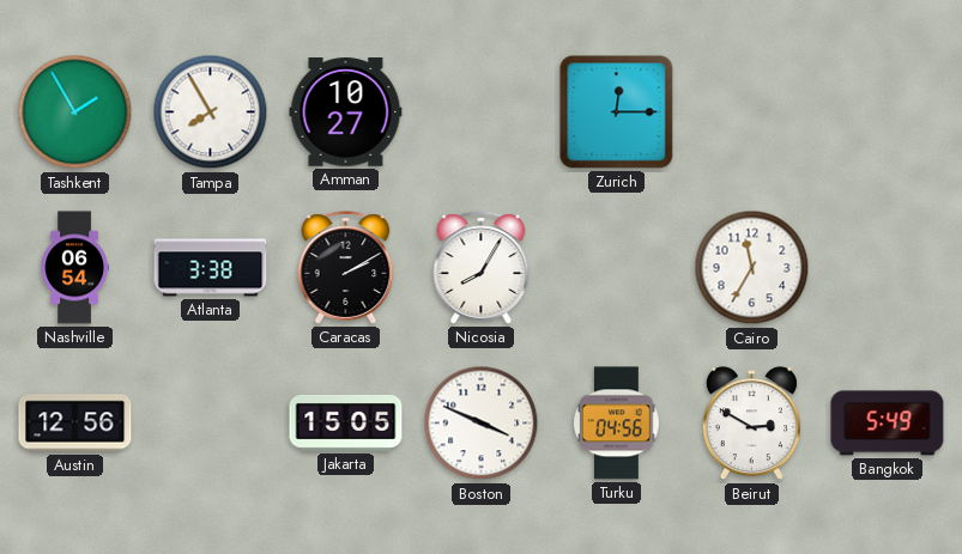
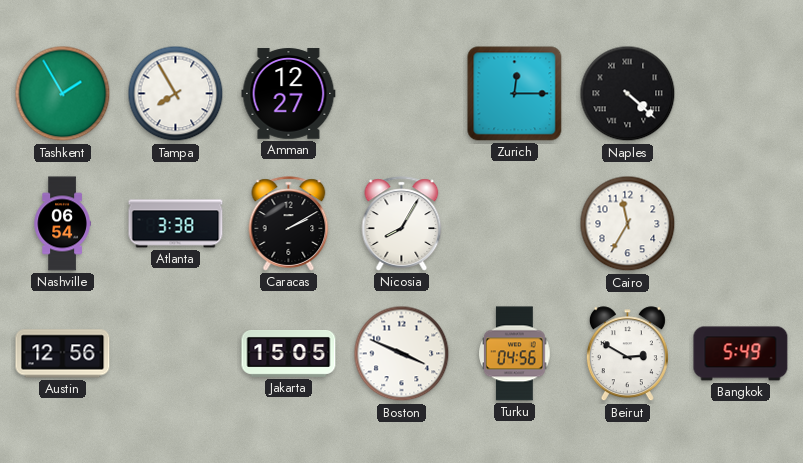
Amman: 10:27 -> 12:27
Naples: none -> 4:22
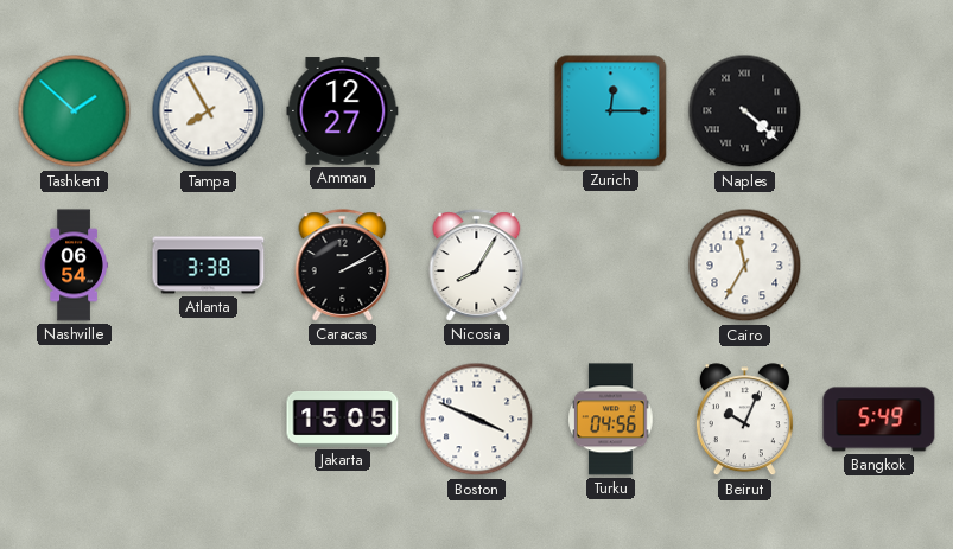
Tashkent: 1:55 -> 1:52
Austin: 12:56 -> none
Beirut: 2:50 -> 10:04
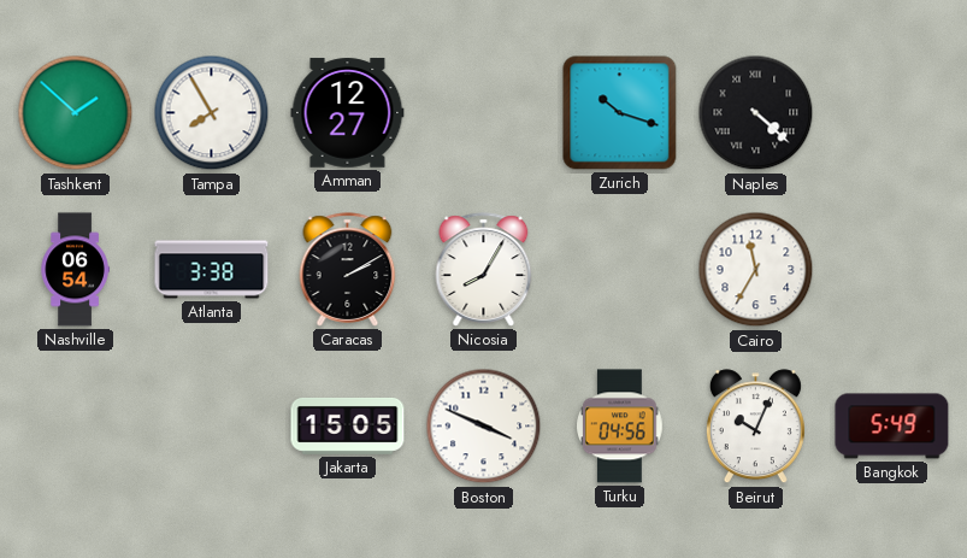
Zurich: 12:15 -> 10:18
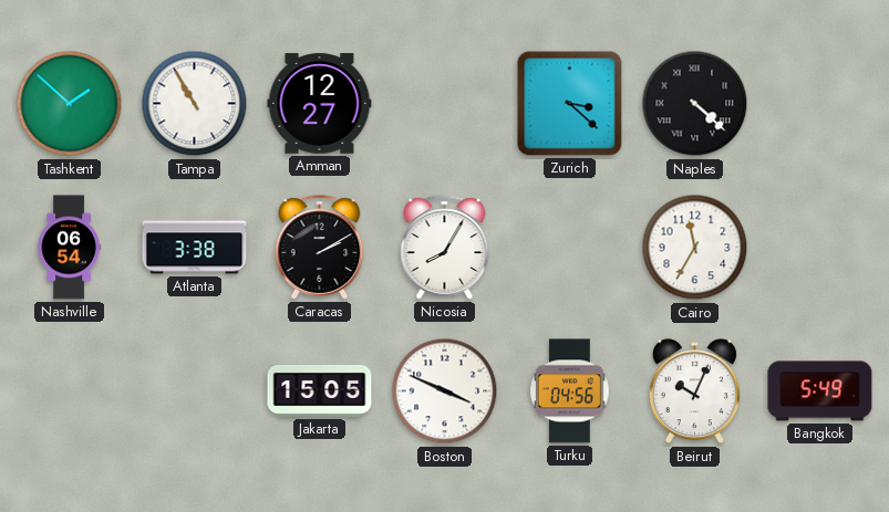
Tampa: 7:55 -> 10:55
Zurich: 10:18 -> 3:22
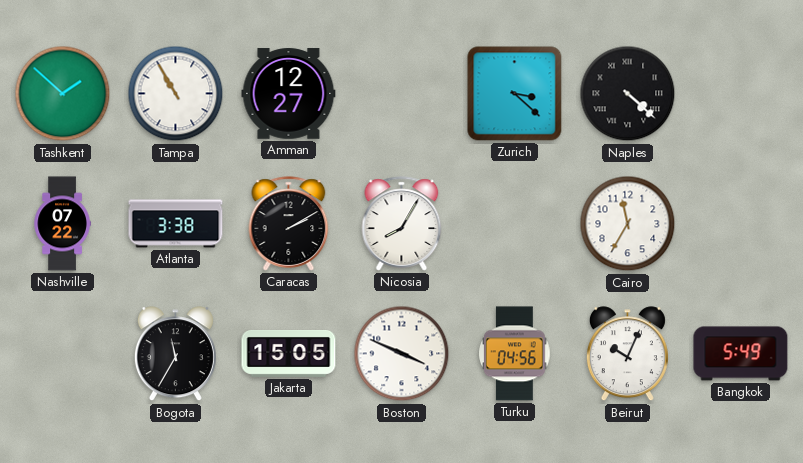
Nashville: 06:54 -> 07:22
Bogota: none -> 11:35
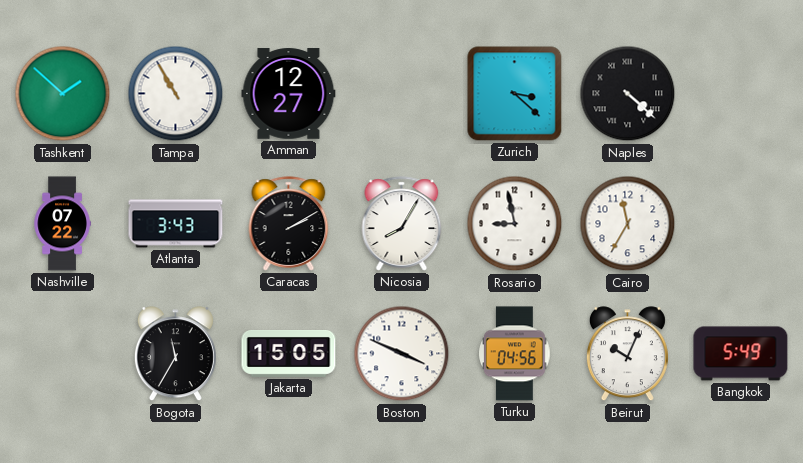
Atlanta: 3:38 -> 3:43
Rosario: none -> 8:58
